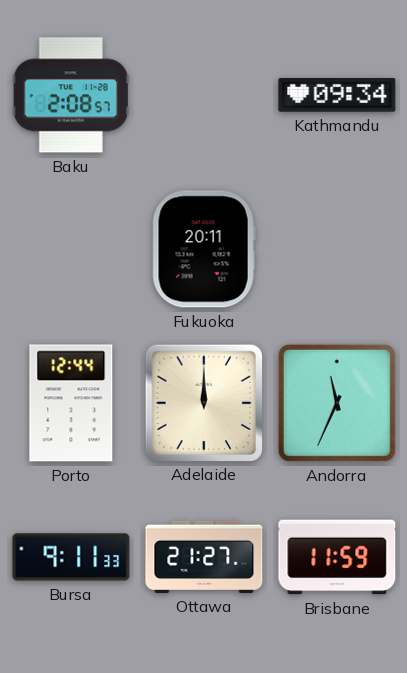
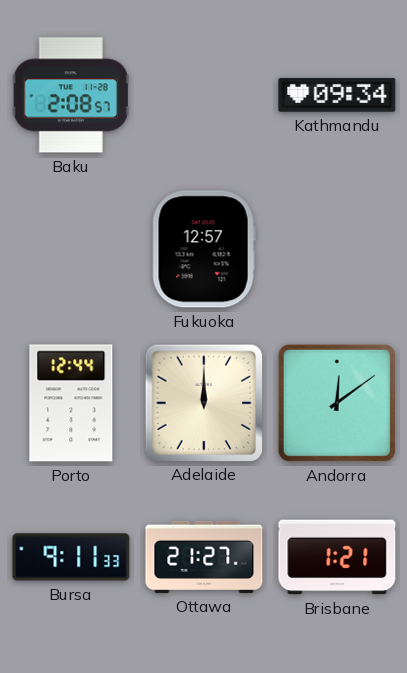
Fukuoka: 20:11 -> 12:57
Andorra: 11:34 -> 12:09
Brisbane: 11:59 -> 1:21
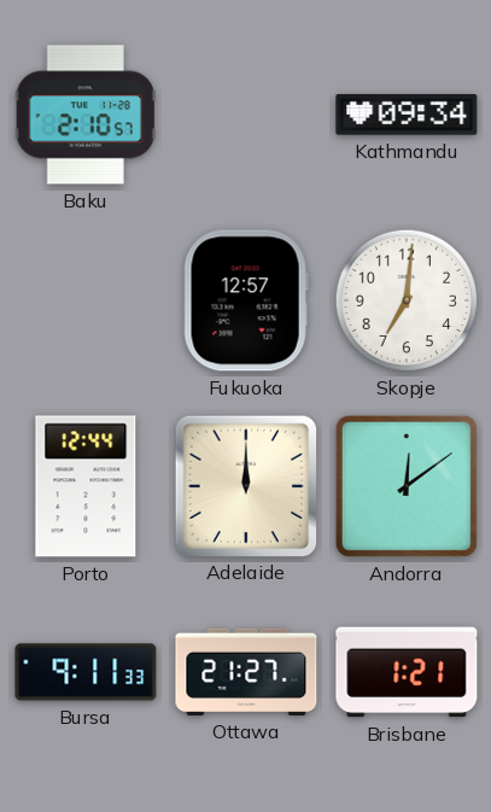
Baku: 2:08 -> 2:10
Skopje: none -> 7:01
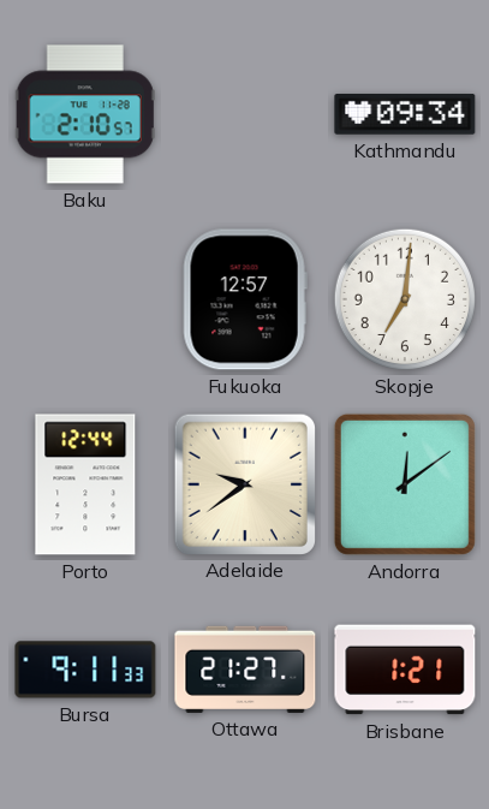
Adelaide: 12:00 -> 9:39
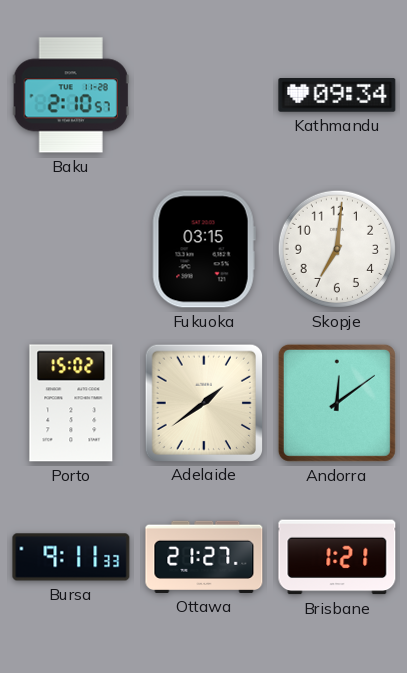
Fukuoka: 12:57 -> 03:15
Porto: 12:44 -> 15:02
Adelaide: 9:39 -> 1:39
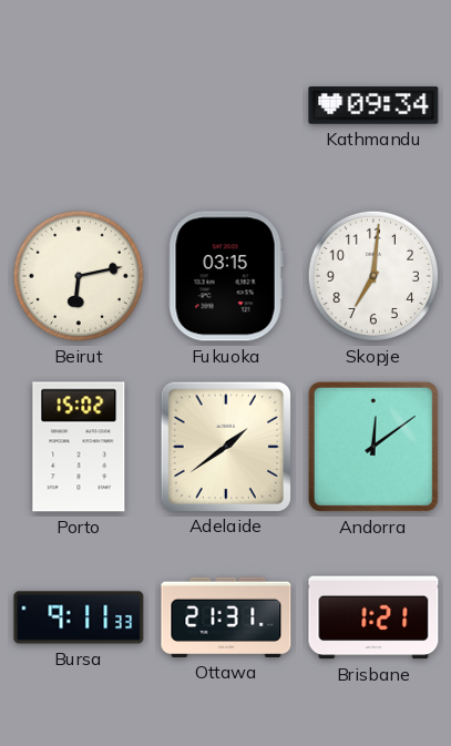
Baku: 2:10 -> none
Beirut: none -> 6:13
Ottawa: 21:27 -> 21:31
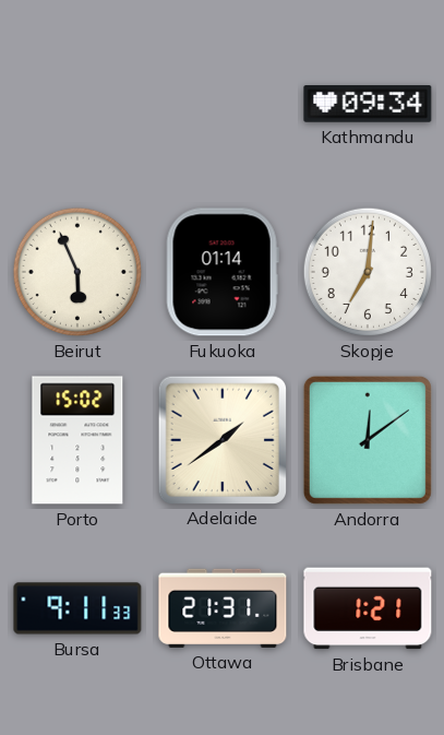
Beirut: 6:13 -> 5:56
Fukuoka: 03:15 -> 01:14
